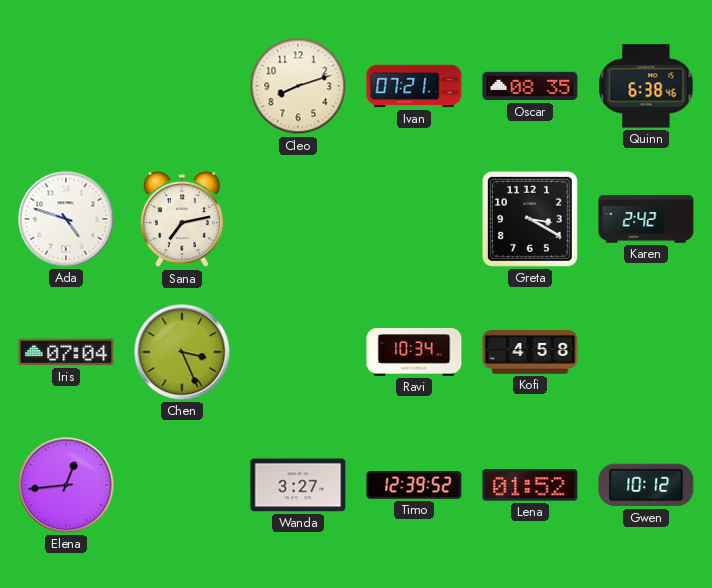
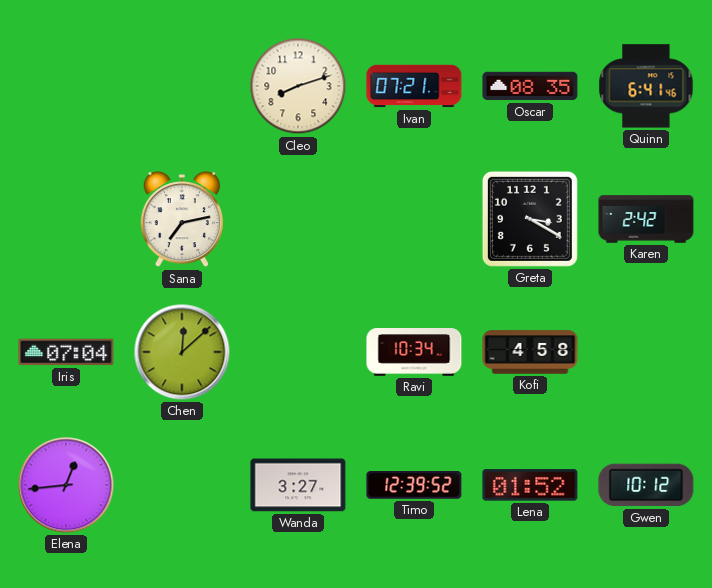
Quinn: 6:38 -> 6:41
Ada: 4:48 -> none
Chen: 3:26 -> 12:08
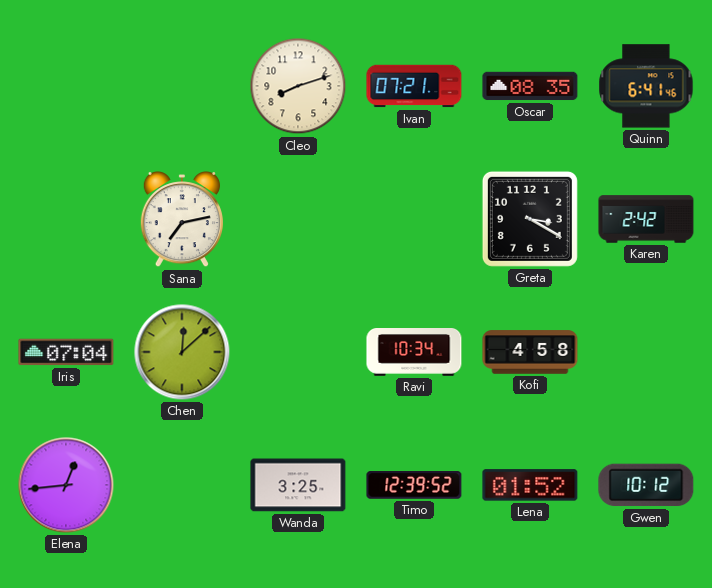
Wanda: 3:27 -> 3:25
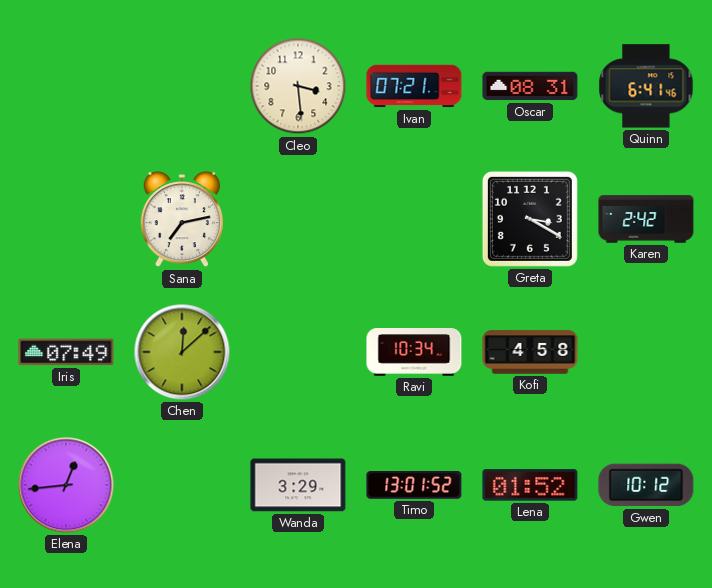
Cleo: 8:12 -> 3:29
Oscar: 08:35 -> 08:31
Iris: 07:04 -> 07:49
Wanda: 3:25 -> 3:29
Timo: 12:39 -> 13:01
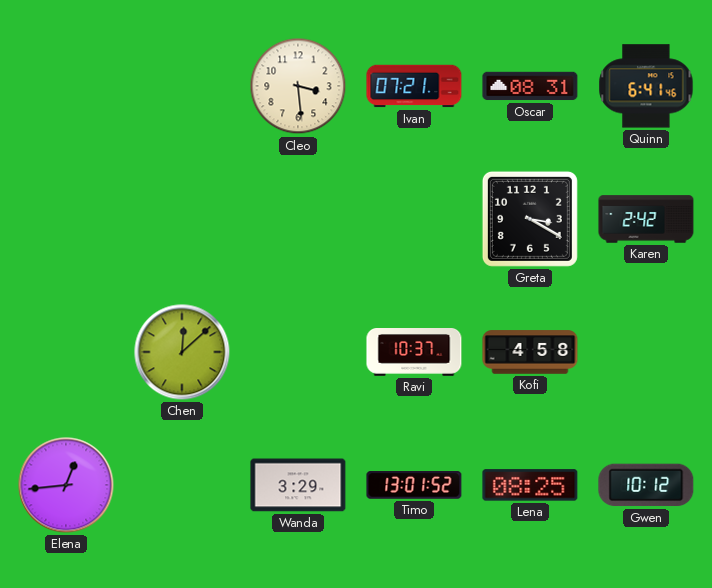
Sana: 7:13 -> none
Iris: 07:49 -> none
Ravi: 10:34 -> 10:37
Lena: 01:52 -> 08:25
